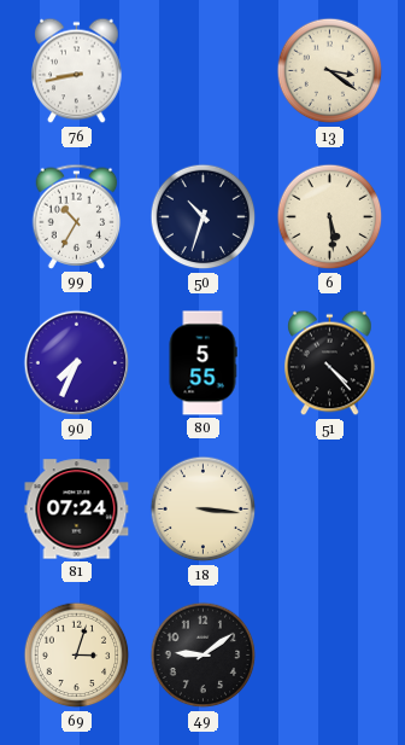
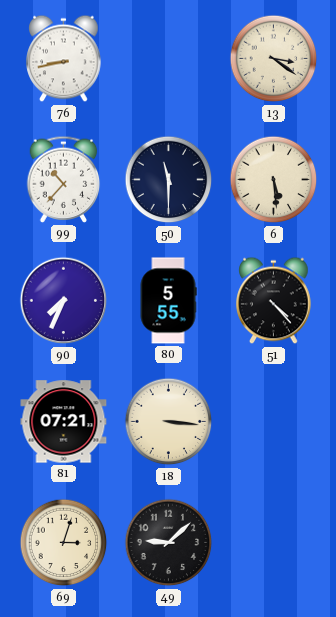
99: 10:35 -> 10:37
50: 10:33 -> 11:30
81: 07:24 -> 07:21
49: 9:09 -> 9:08
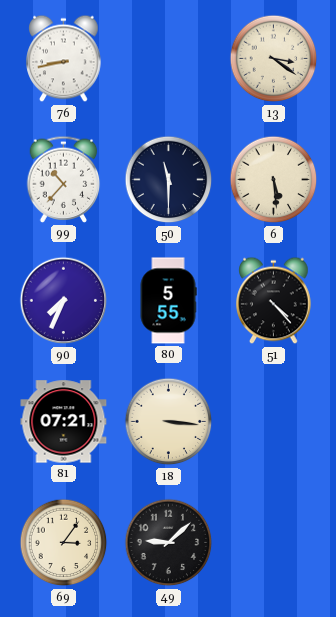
69: 3:03 -> 3:06
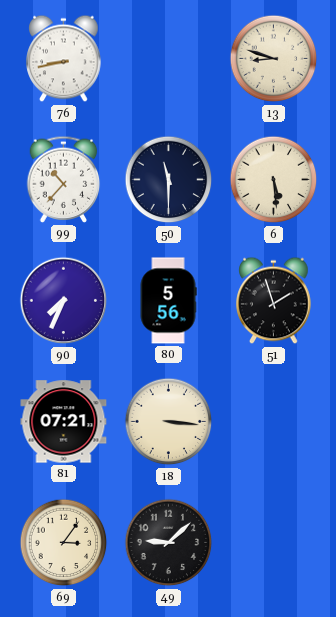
13: 3:21 -> 8:48
80: 5:55 -> 5:56
51: 4:23 -> 1:57
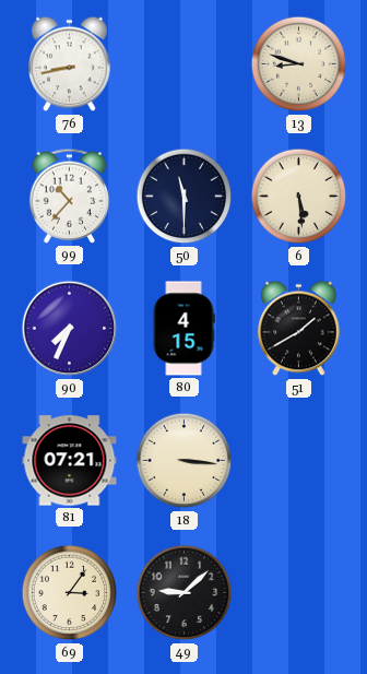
80: 5:56 -> 4:15
51: 1:57 -> 1:40
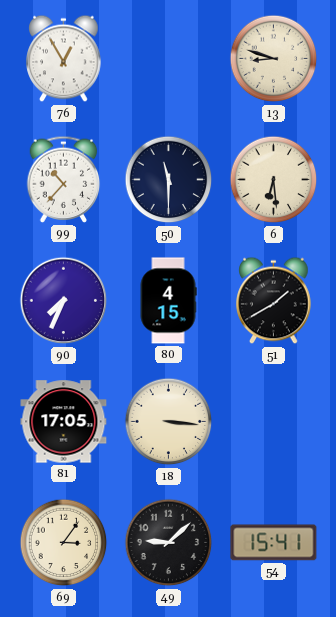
76: 8:43 -> 12:55
6: 5:29 -> 6:29
81: 07:21 -> 17:05
54: none -> 15:41
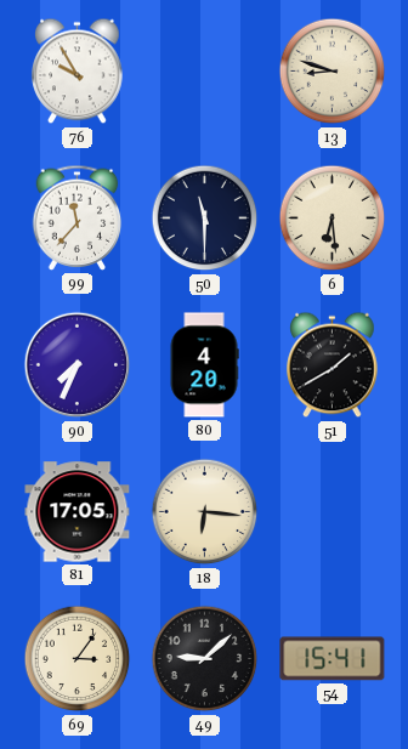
76: 12:55 -> 9:55
99: 10:37 -> 11:37
80: 4:15 -> 4:20
18: 3:16 -> 6:16
